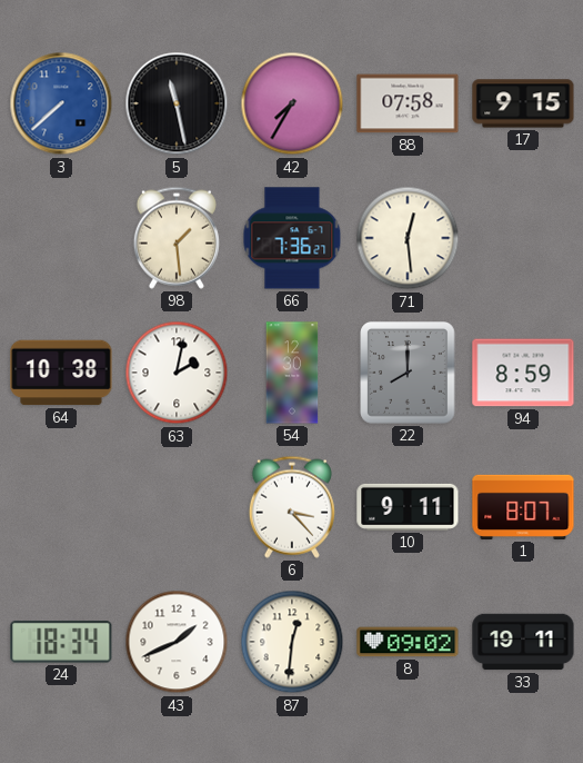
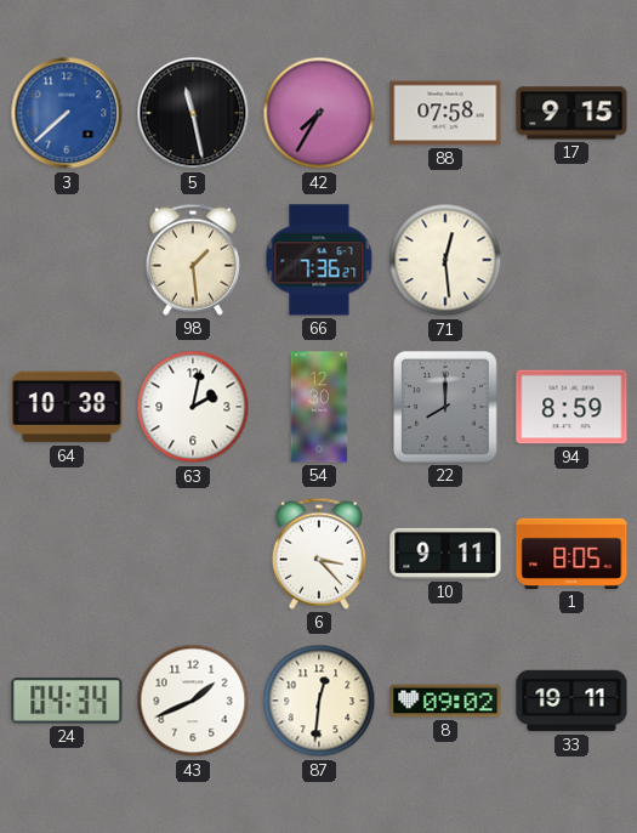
1: 8:07 -> 8:05
24: 18:34 -> 04:34
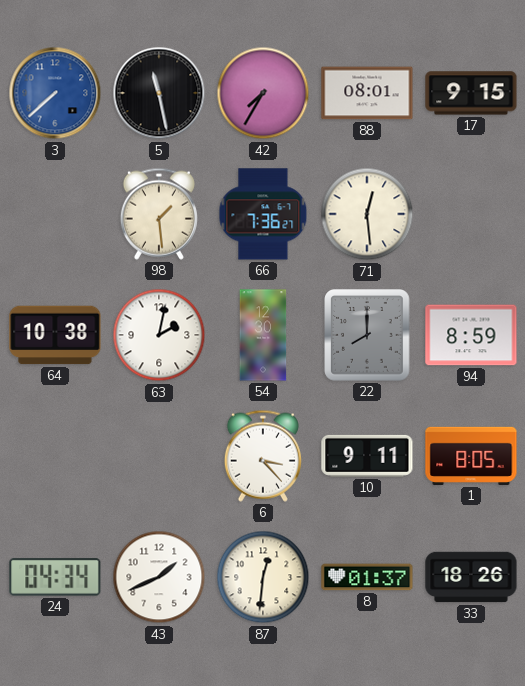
88: 07:58 -> 08:01
8: 09:02 -> 01:37
33: 19:11 -> 18:26
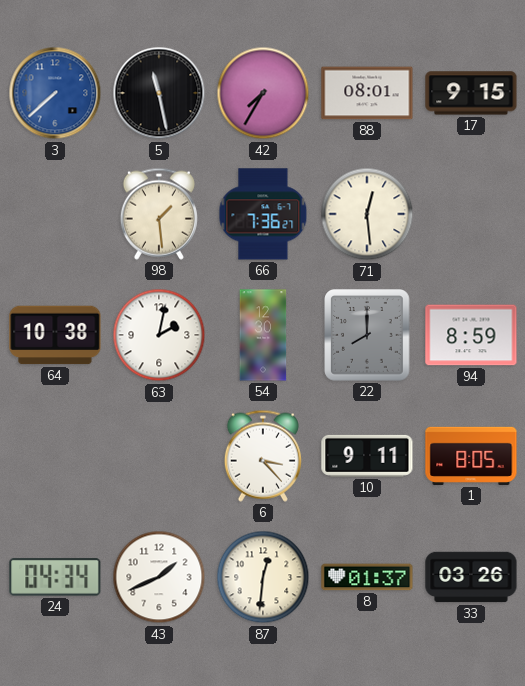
33: 18:26 -> 03:26
